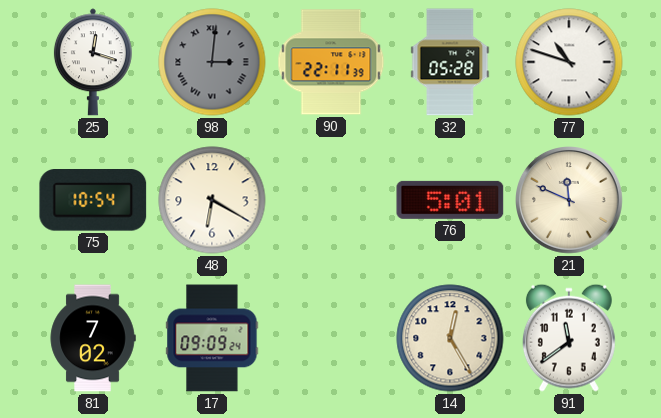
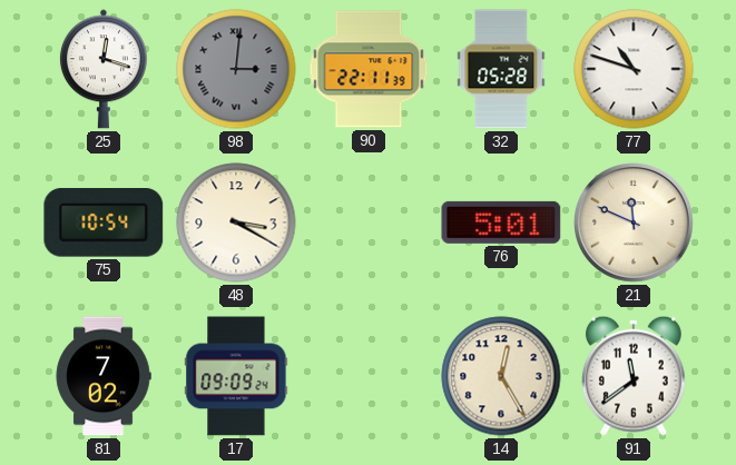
48: 6:20 -> 3:20
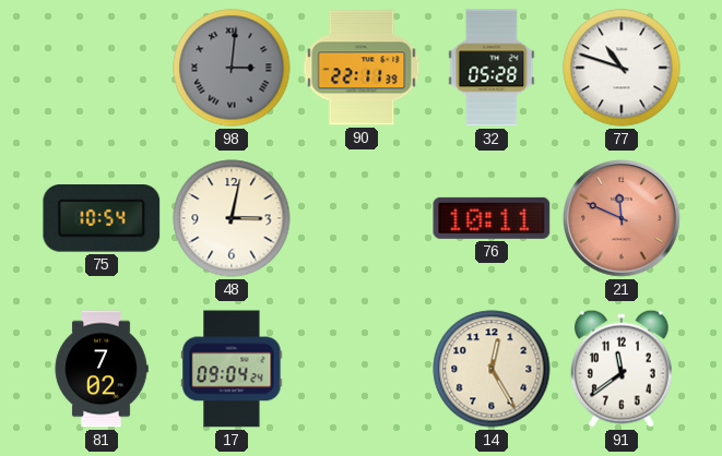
25: 12:18 -> none
48: 3:20 -> 3:02
76: 5:01 -> 10:11
21 dial: cream -> salmon
17: 09:09 -> 09:04
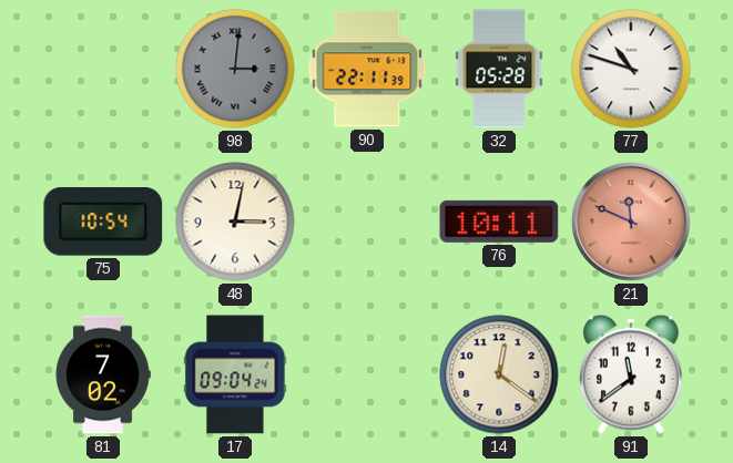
14: 12:25 -> 12:21
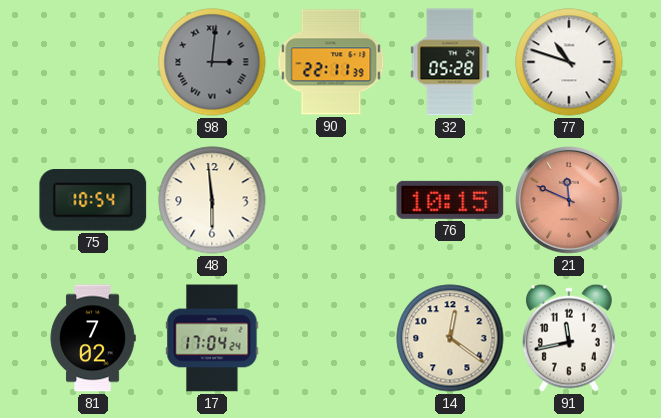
48: 3:02 -> 5:59
76: 10:11 -> 10:15
17: 09:04 -> 17:04
91: 11:39 -> 11:43
